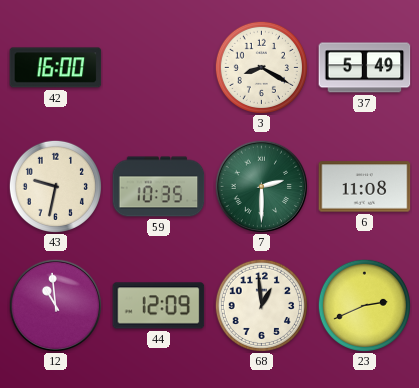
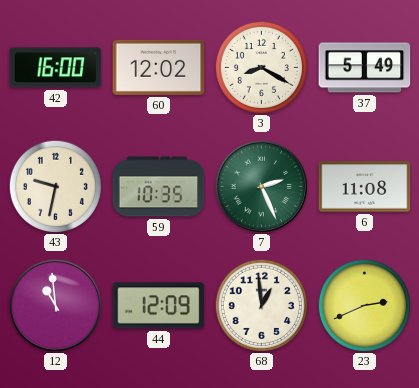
60: none -> 12:02
7: 2:30 -> 2:26
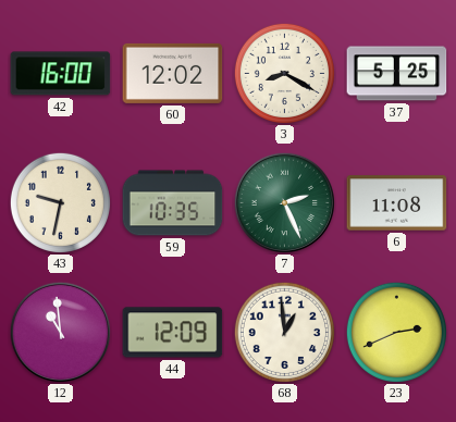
37: 5:49 -> 5:25
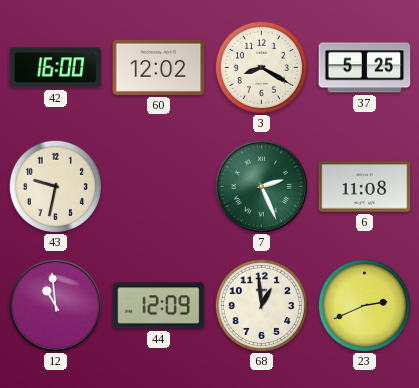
59: 10:35 -> none
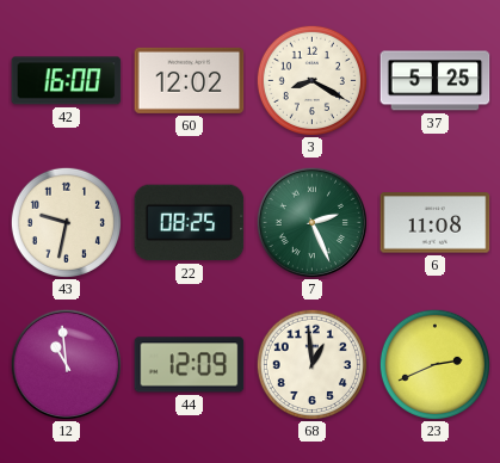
22: none -> 08:25
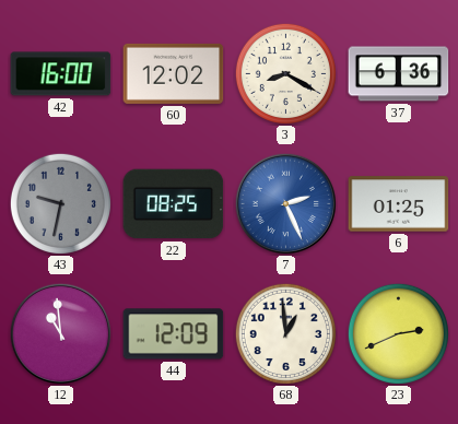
37: 5:25 -> 6:36
43 dial: cream -> grey
7 dial: green -> blue
6: 11:08 -> 01:25
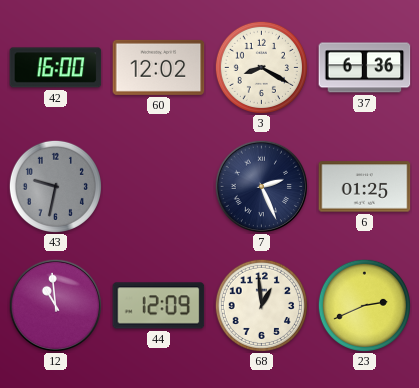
22: 08:25 -> none
7 dial: blue -> navy
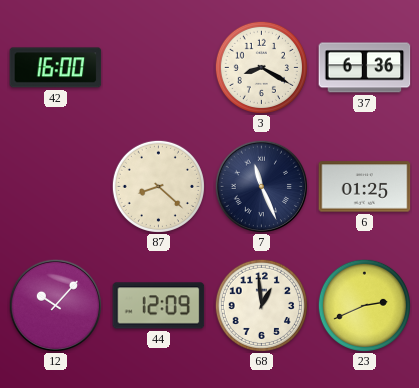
60: 12:02 -> none
43: 9:32 -> none
87: none -> 8:22
7: 2:26 -> 11:26
12: 10:59 -> 10:07
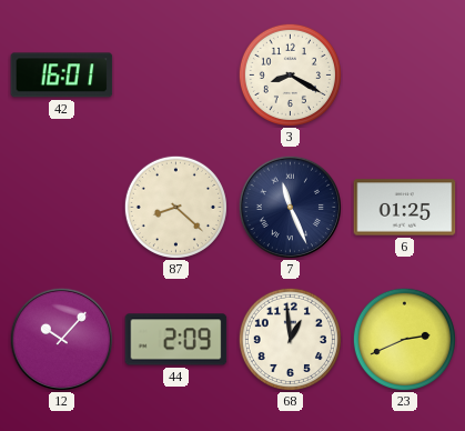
42: 16:00 -> 16:01
37: 6:36 -> none
44: 12:09 -> 2:09
